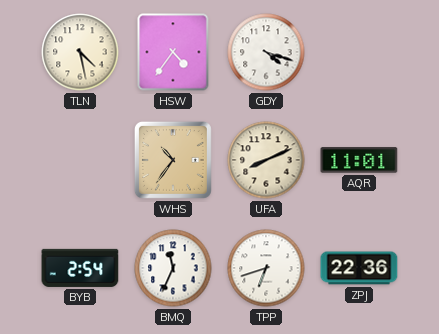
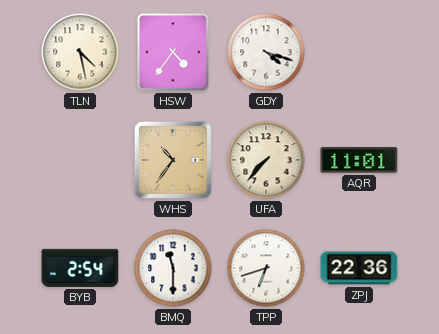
UFA: 8:11 -> 7:37
BMQ: 11:34 -> 11:30
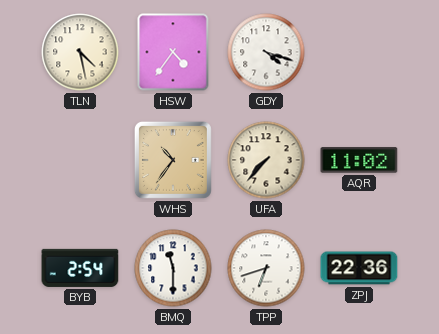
AQR: 11:01 -> 11:02
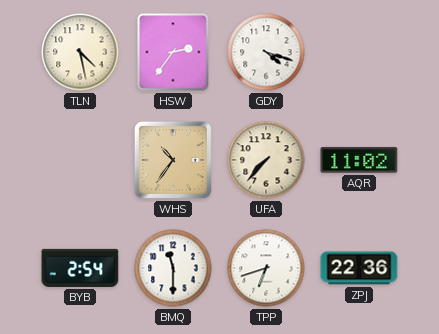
HSW: 4:36 -> 2:36
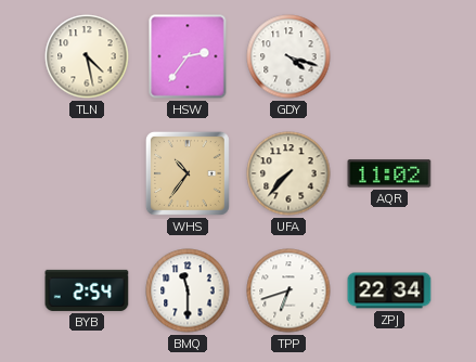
ZPJ: 22:36 -> 22:34
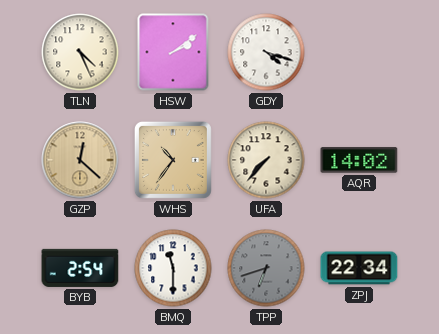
TLN: 4:28 -> 4:26
HSW: 2:36 -> 2:09
GZP: none -> 12:22
AQR: 11:02 -> 14:02
TPP dial: white -> grey
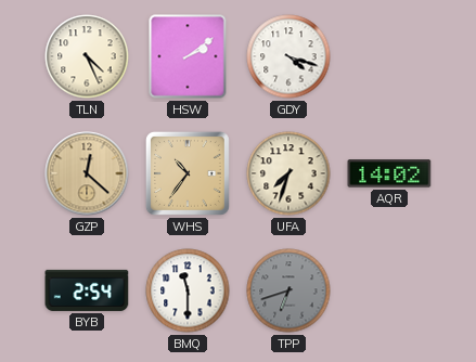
UFA: 7:37 -> 7:33
ZPJ: 22:34 -> none
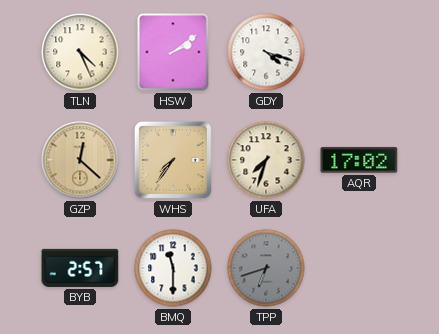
WHS: 10:36 -> 7:36
AQR: 14:02 -> 17:02
BYB: 2:54 -> 2:57
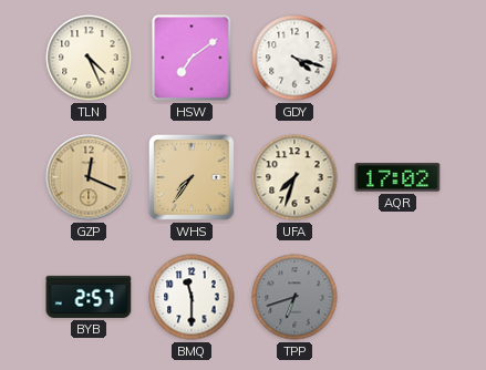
HSW: 2:09 -> 7:09
GZP: 12:22 -> 12:19
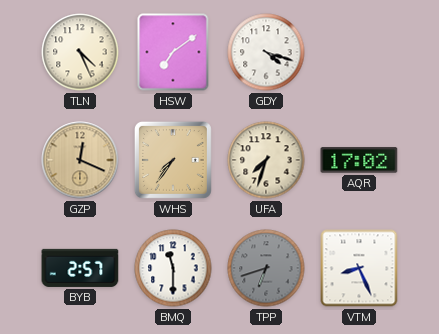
VTM: none -> 8:26
